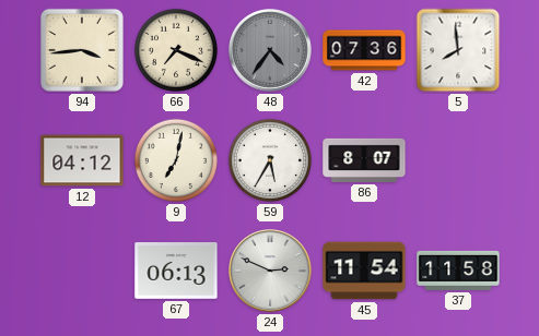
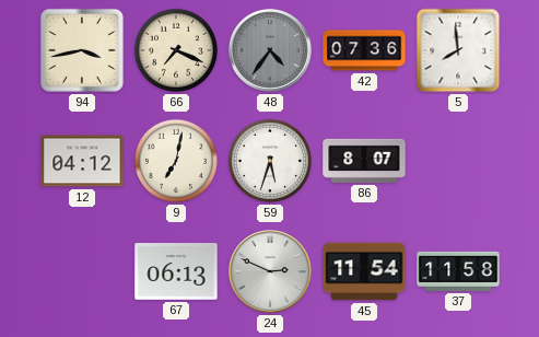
94: 3:44 -> 3:43
59: 5:35 -> 5:33
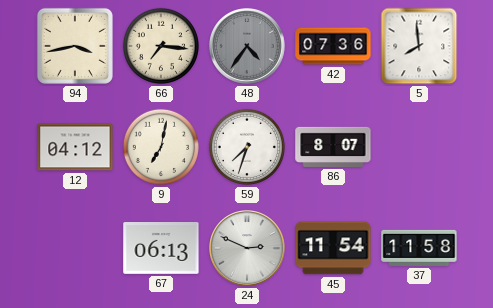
66: 7:19 -> 7:16
59: 5:33 -> 7:33
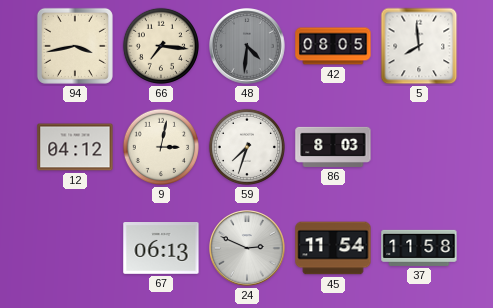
48: 4:36 -> 4:31
42: 07:36 -> 08:05
9: 7:02 -> 3:02
86: 8:07 -> 8:03
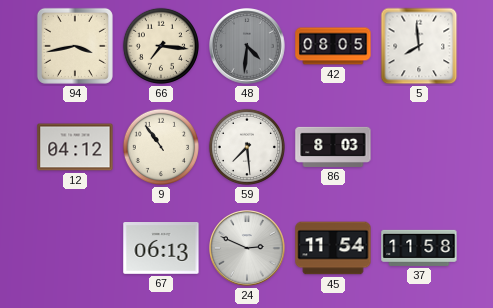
9: 3:02 -> 10:54
59: 7:33 -> 7:29
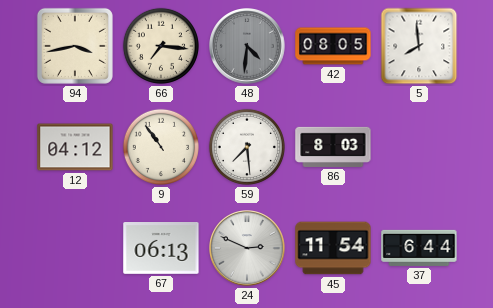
37: 11:58 -> 6:44
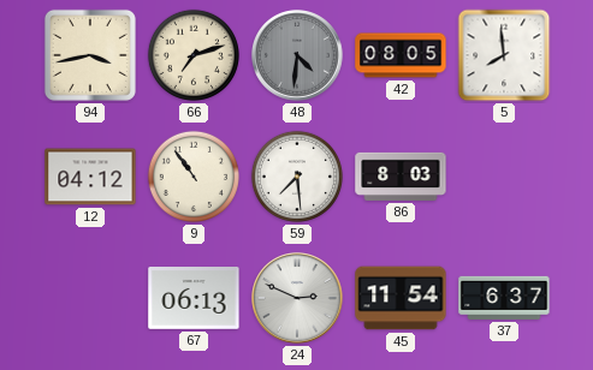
66: 7:16 -> 7:12
37: 6:44 -> 6:37
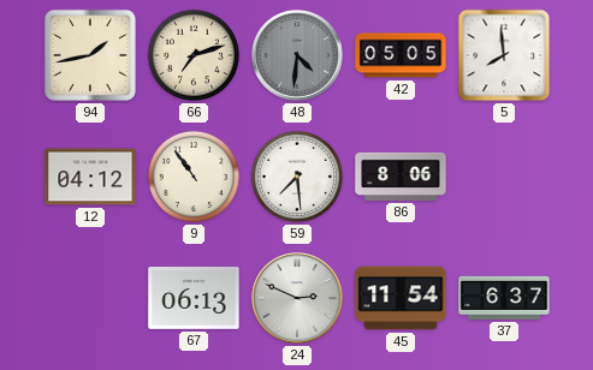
94: 3:43 -> 1:43
42: 08:05 -> 05:05
86: 8:03 -> 8:06
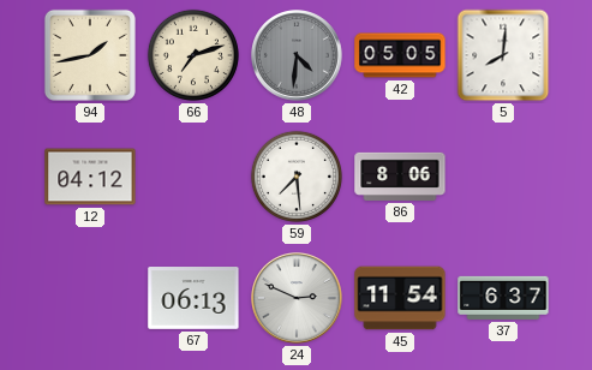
5: 7:59 -> 8:01
9: 10:54 -> none
